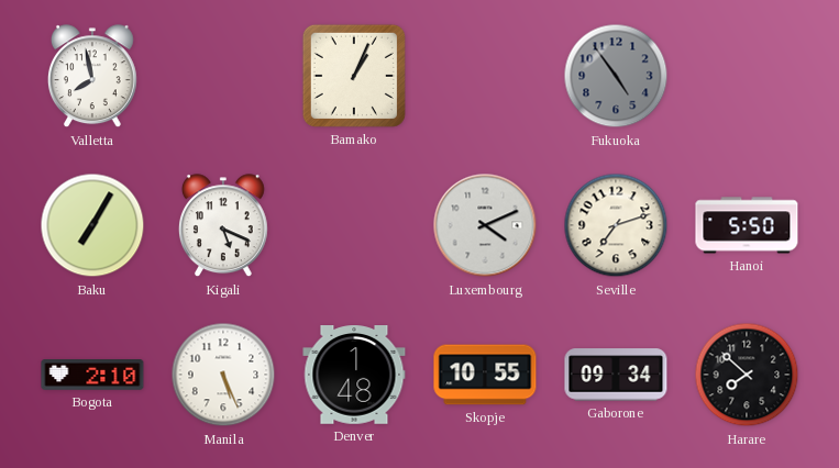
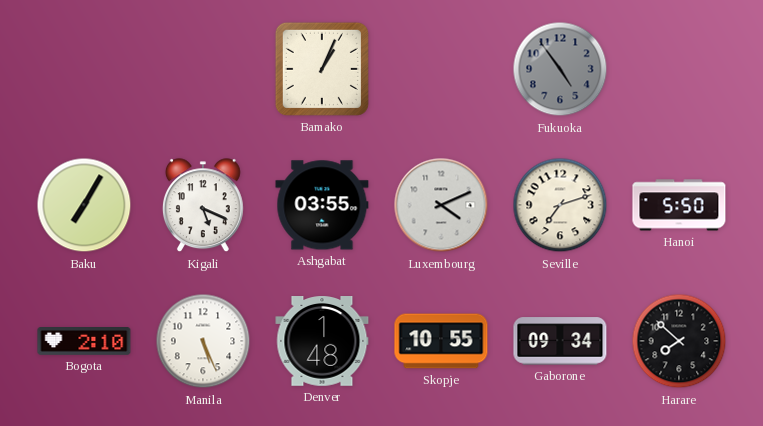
Valletta: 7:58 -> none
Ashgabat: none -> 03:55
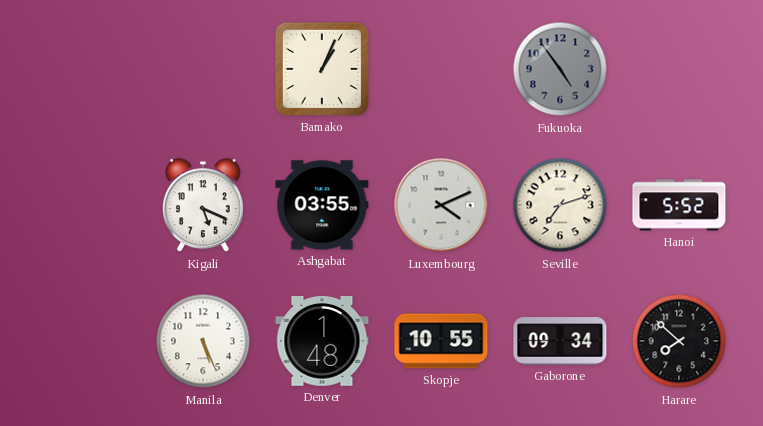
Baku: 7:05 -> none
Hanoi: 5:50 -> 5:52
Bogota: 2:10 -> none
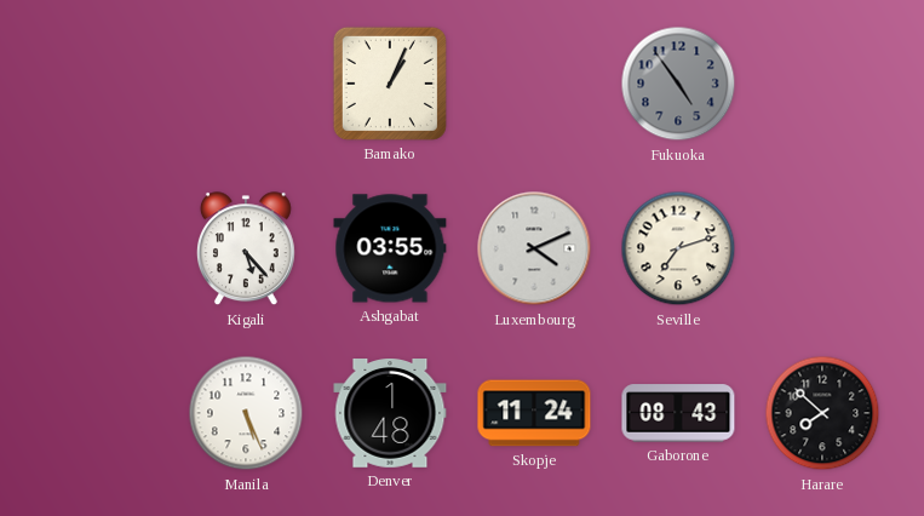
Kigali: 5:19 -> 5:23
Hanoi: 5:52 -> none
Skopje: 10:55 -> 11:24
Gaborone: 09:34 -> 08:43
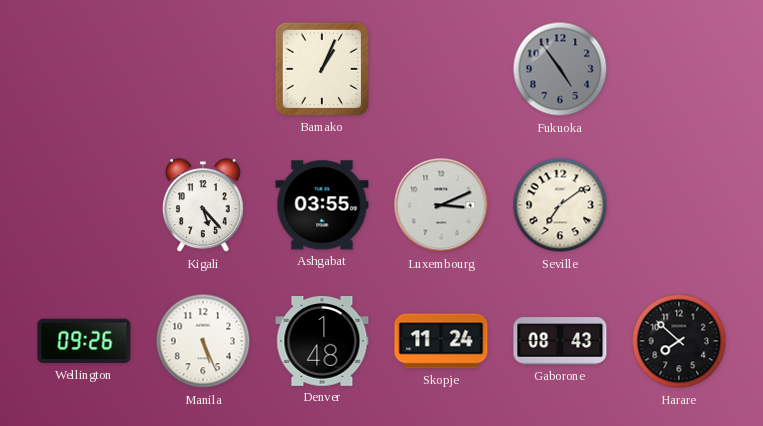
Luxembourg: 4:11 -> 3:11
Seville: 7:12 -> 7:09
Wellington: none -> 09:26
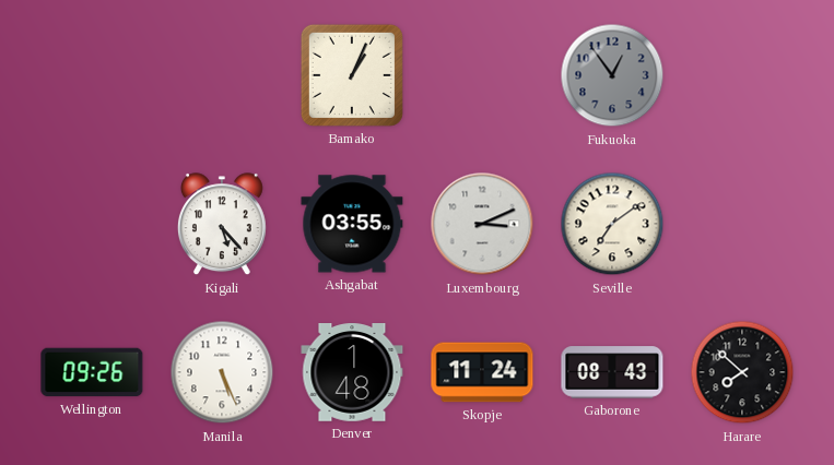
Fukuoka: 4:54 -> 12:54
